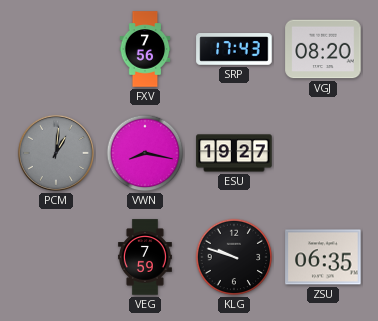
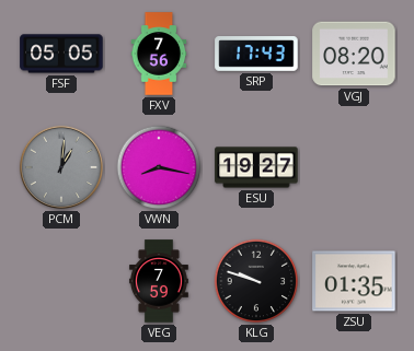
FSF: none -> 05:05
ZSU: 06:35 -> 01:35
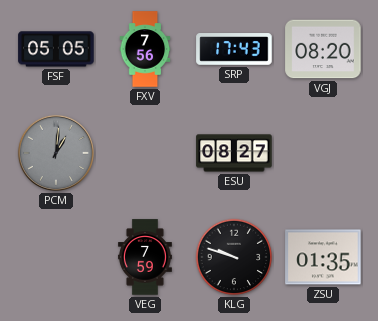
VWN: 8:17 -> none
ESU: 19:27 -> 08:27
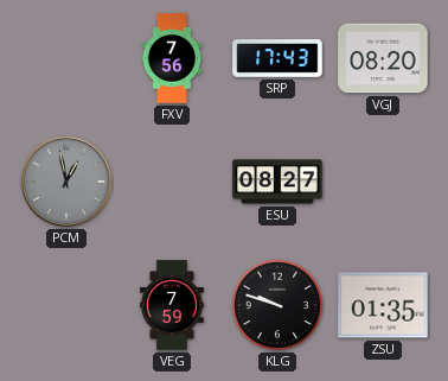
FSF: 05:05 -> none
PCM: 1:01 -> 12:58
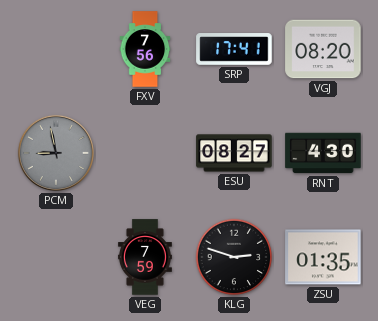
SRP: 17:43 -> 17:41
PCM: 12:58 -> 8:58
RNT: none -> 4:30
KLG: 9:48 -> 2:48
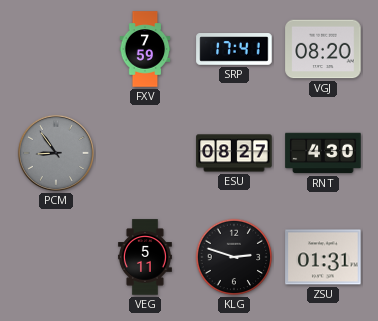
FXV: 7:56 -> 7:59
PCM: 8:58 -> 8:54
VEG: 7:59 -> 5:11
ZSU: 01:35 -> 01:31
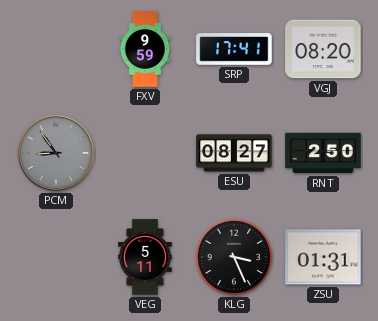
FXV: 7:59 -> 9:59
RNT: 4:30 -> 2:50
KLG: 2:48 -> 3:26
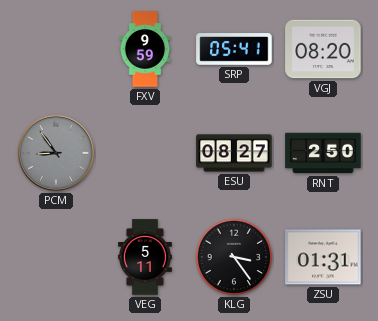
SRP: 17:41 -> 05:41
KLG: 3:26 -> 3:24
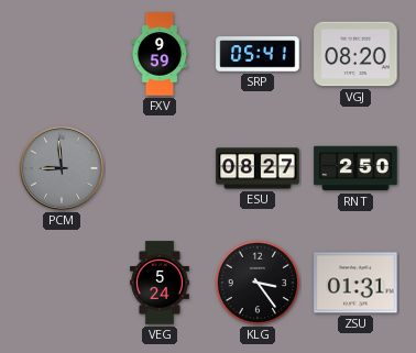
PCM: 8:54 -> 8:59
VEG: 5:11 -> 5:24
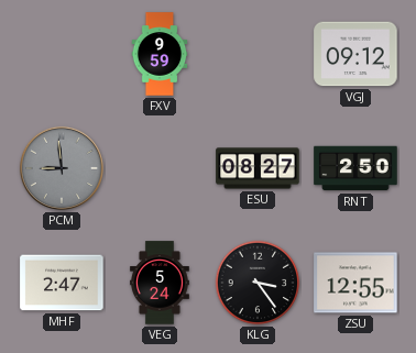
SRP: 05:41 -> none
VGJ: 08:20 -> 09:12
MHF: none -> 2:47
ZSU: 01:31 -> 12:55
